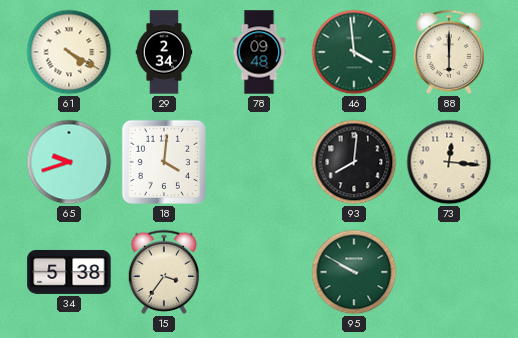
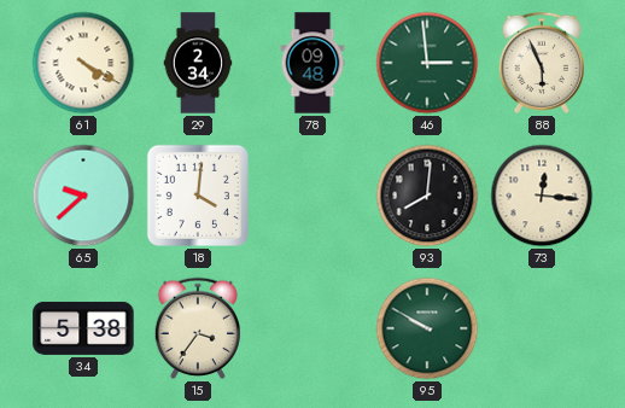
46: 3:59 -> 2:59
88: 6:00 -> 5:56
65: 9:42 -> 9:38
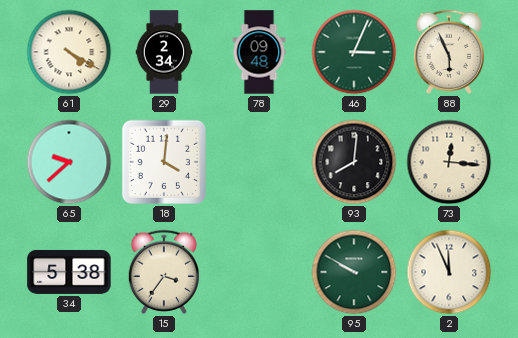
46: 2:59 -> 3:04
2: none -> 11:56
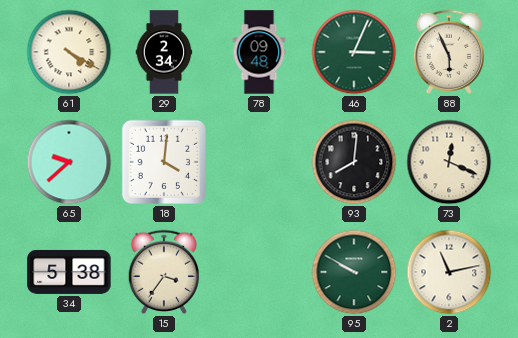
73: 12:16 -> 12:19
2: 11:56 -> 11:13
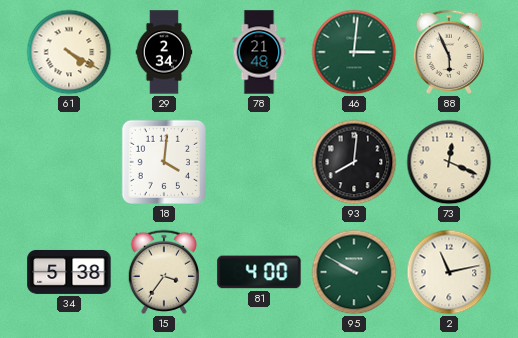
78: 09:48 -> 21:48
46: 3:04 -> 3:01
65: 9:38 -> none
81: none -> 4:00
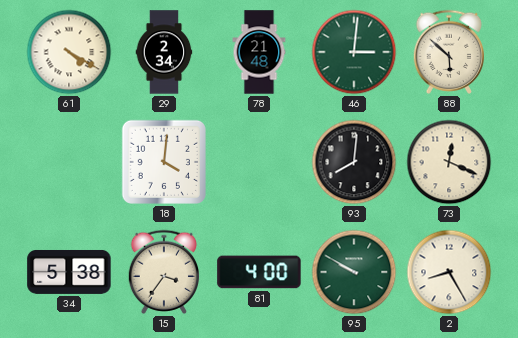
88: 5:56 -> 5:52
2: 11:13 -> 8:25
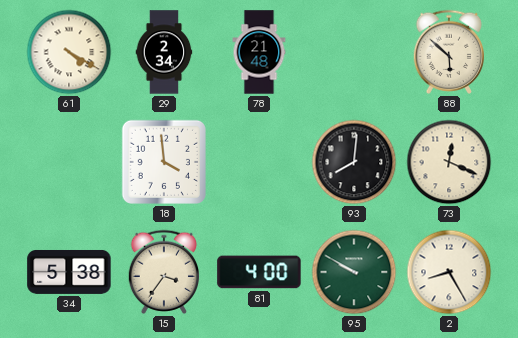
46: 3:01 -> none
18: 4:01 -> 3:59
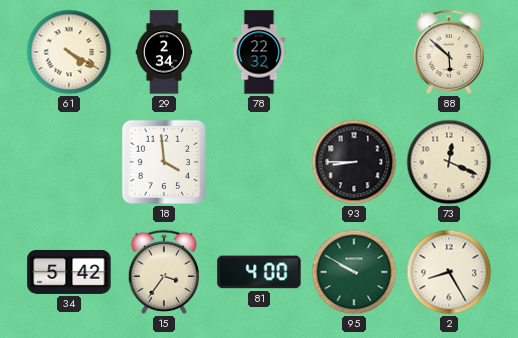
78: 21:48 -> 22:32
93: 8:01 -> 8:45
34: 5:38 -> 5:42
